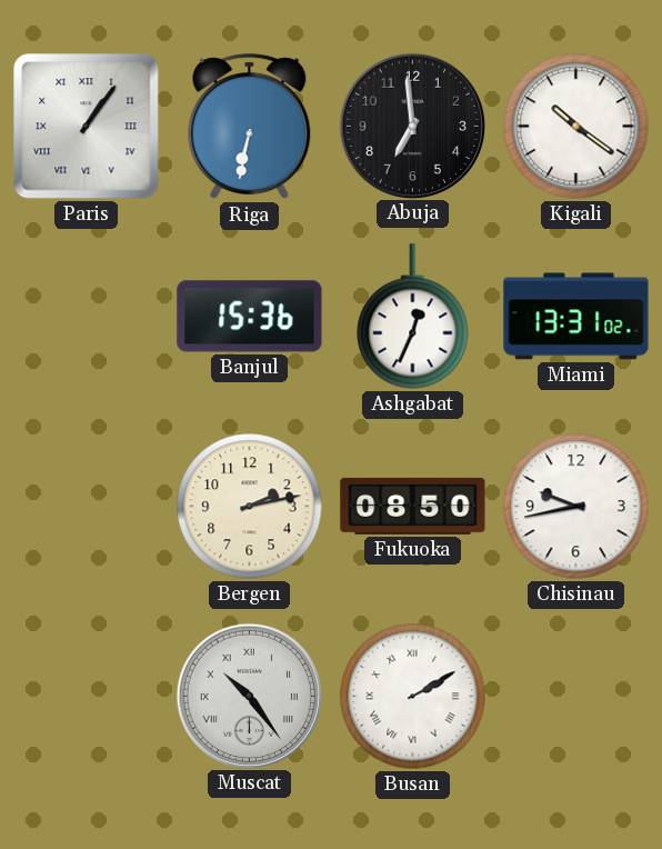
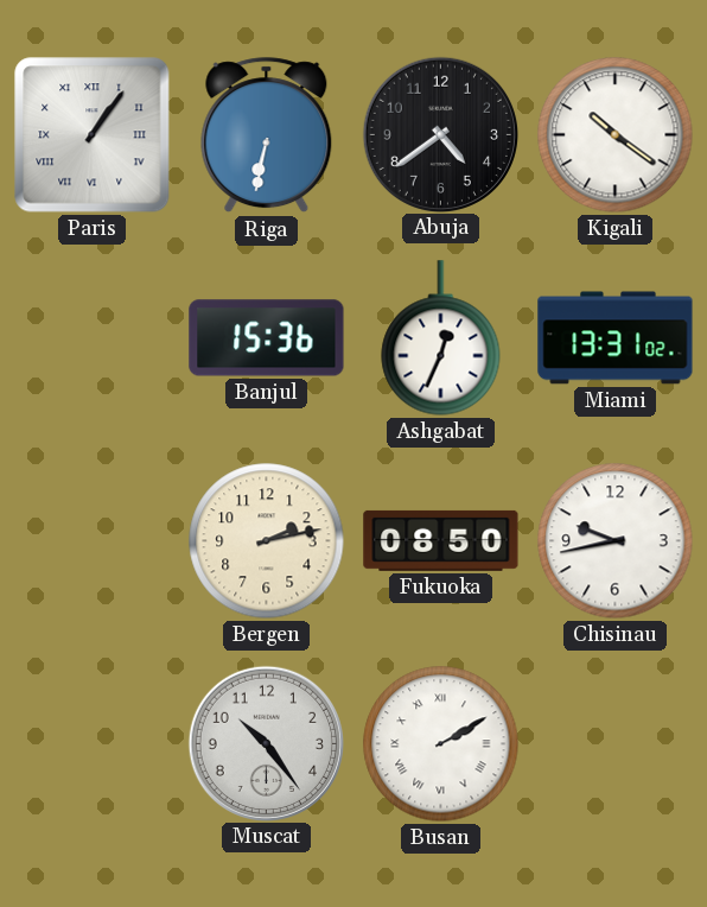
Abuja: 6:59 -> 4:39
Muscat numerals: Roman -> Arabic
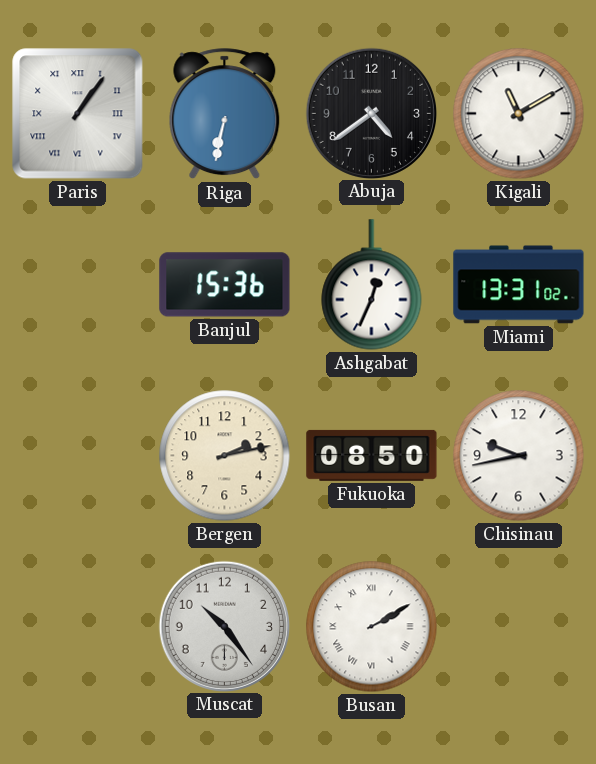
Kigali: 10:21 -> 11:10
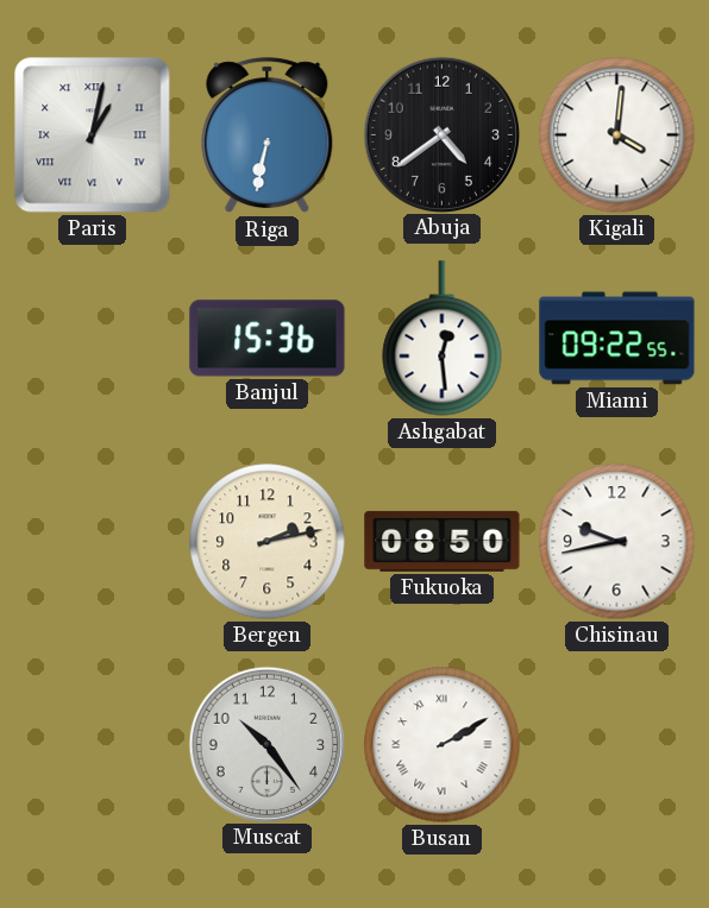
Paris: 1:06 -> 1:02
Kigali: 11:10 -> 4:01
Ashgabat: 12:34 -> 12:29
Miami: 13:31 -> 09:22
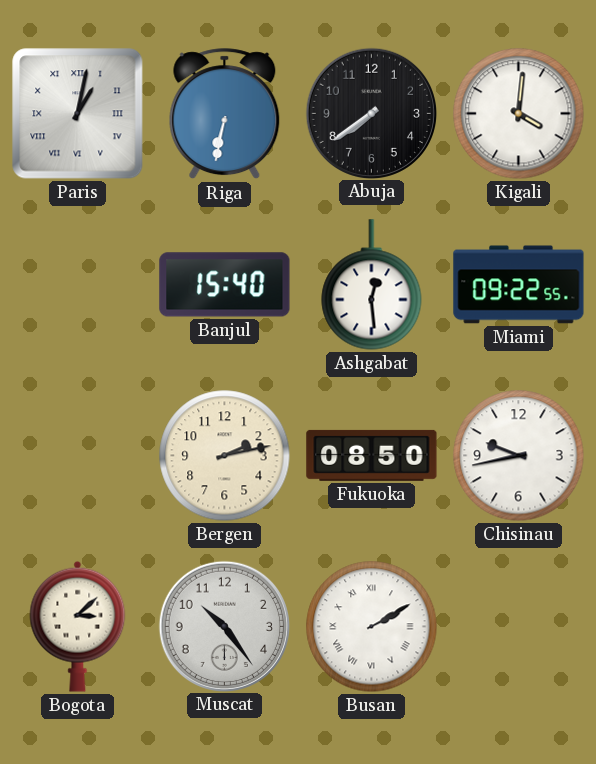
Abuja: 4:39 -> 7:39
Banjul: 15:36 -> 15:40
Bogota: none -> 3:08
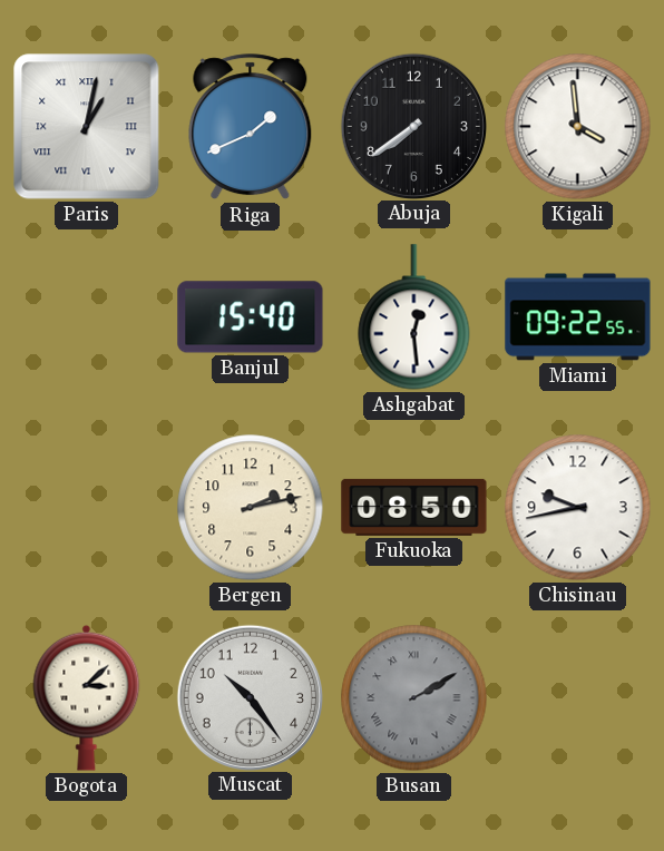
Riga: 6:32 -> 1:41
Kigali: 4:01 -> 3:59
Busan dial: white -> grey
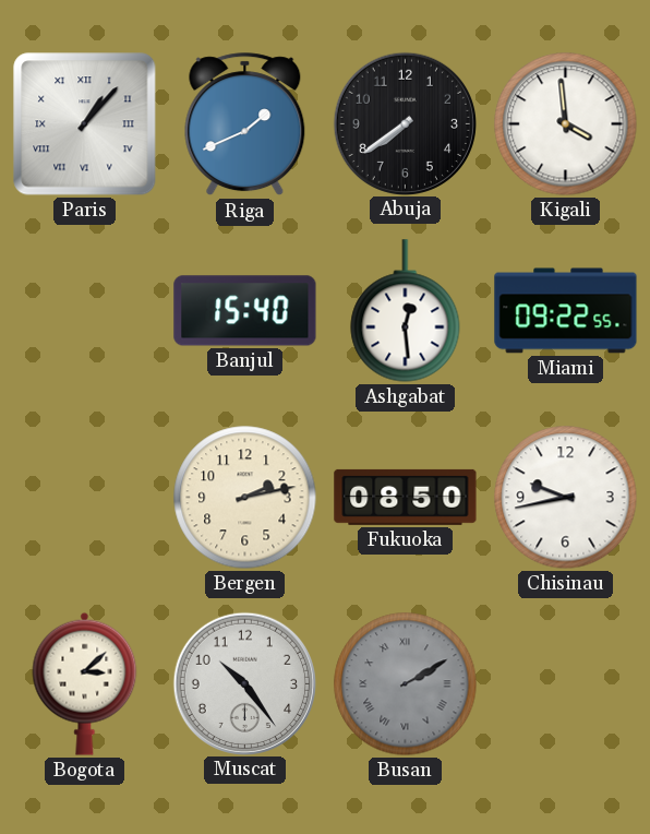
Paris: 1:02 -> 1:07
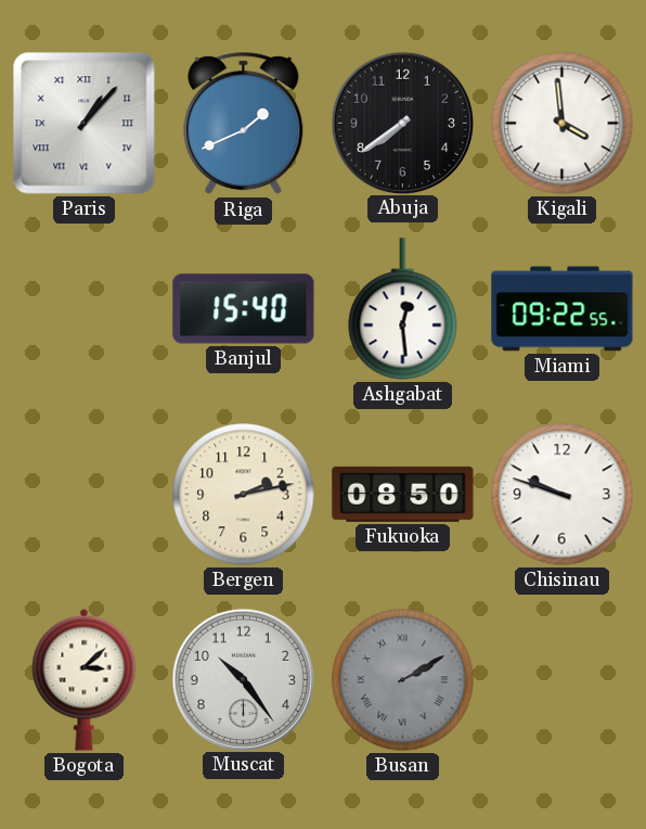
Chisinau: 9:43 -> 9:48
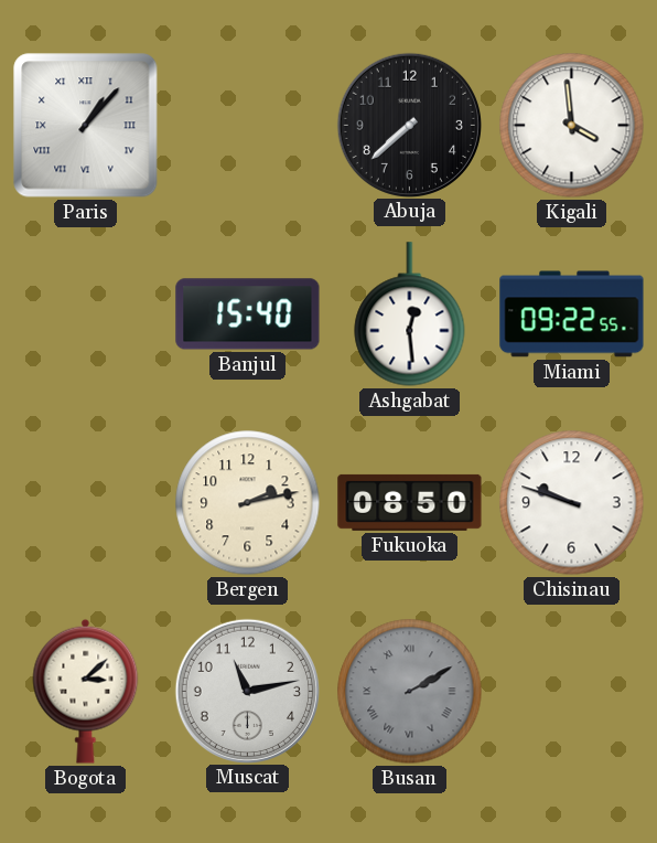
Riga: 1:41 -> none
Abuja: 7:39 -> 7:38
Muscat: 10:24 -> 11:13
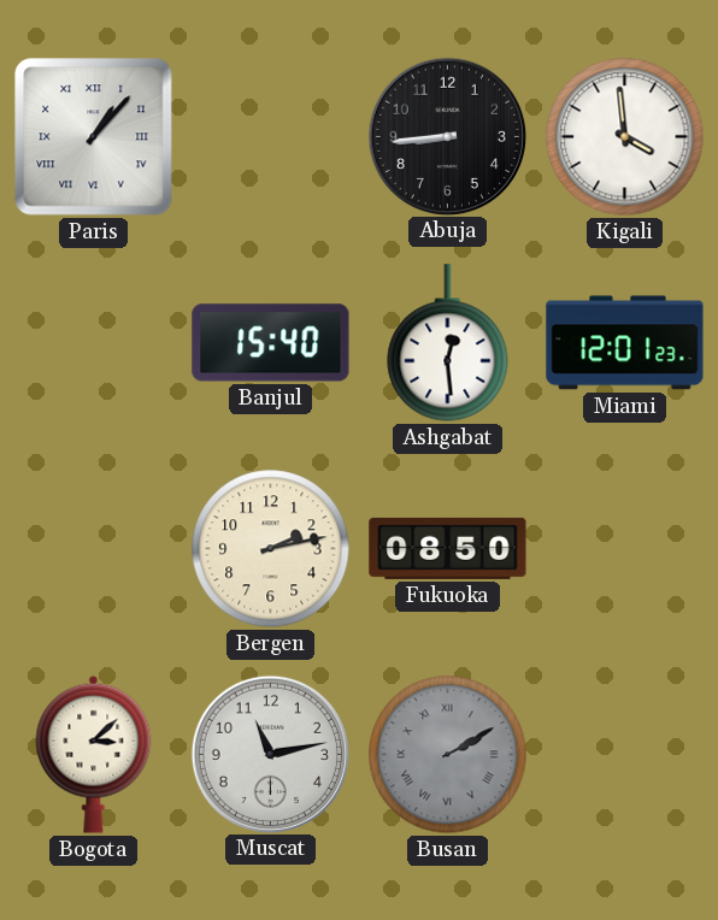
Abuja: 7:38 -> 8:44
Miami: 09:22 -> 12:01
Chisinau: 9:48 -> none
